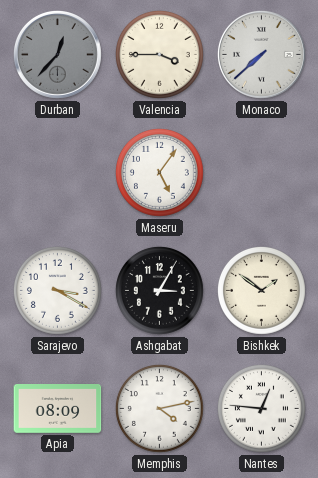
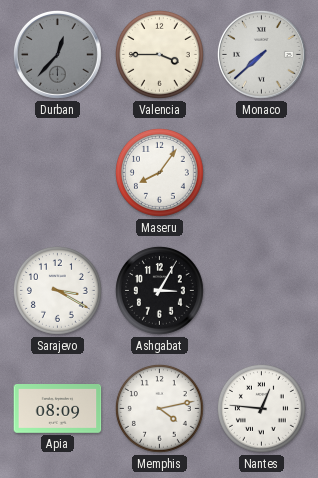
Maseru: 5:06 -> 8:06
Bishkek: 1:51 -> none
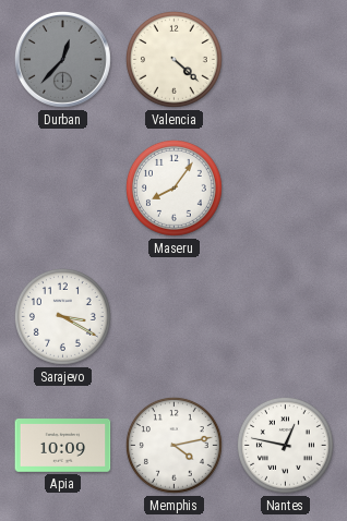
Valencia: 3:45 -> 4:22
Monaco: 7:38 -> none
Ashgabat: 3:05 -> none
Apia: 08:09 -> 10:09
Nantes: 12:46 -> 12:47
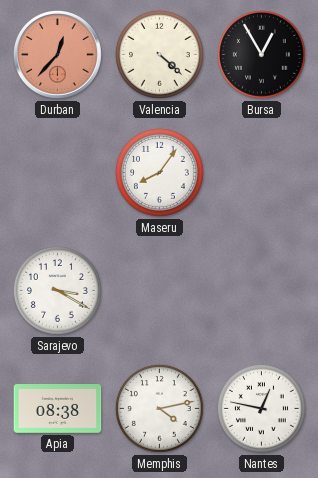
Durban dial: grey -> salmon
Bursa: none -> 12:55
Apia: 10:09 -> 08:38
